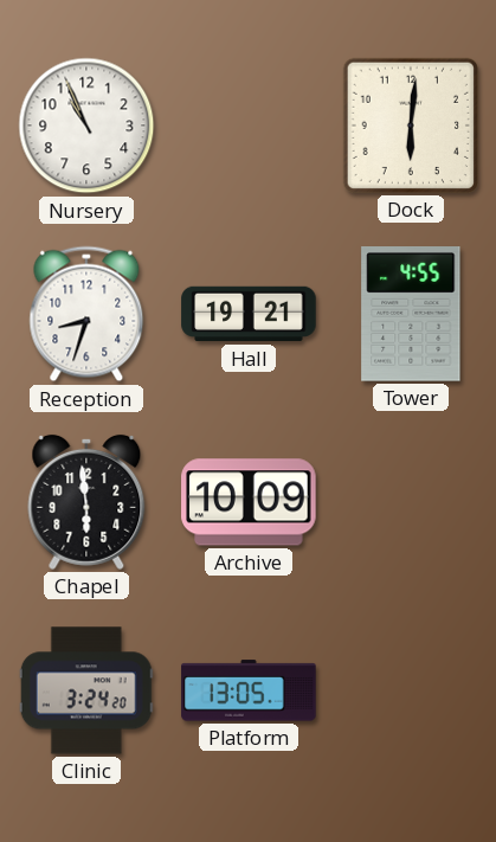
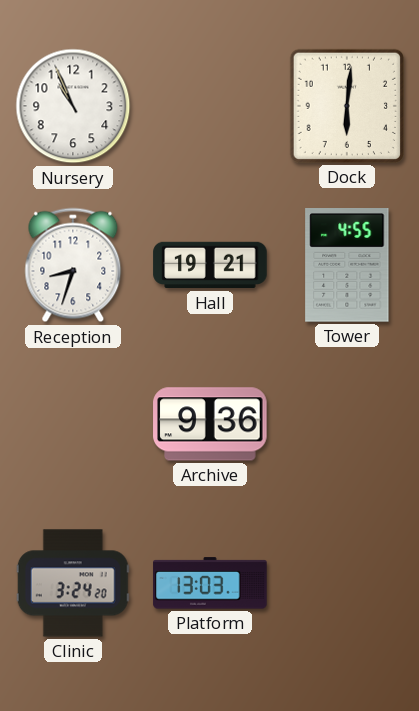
Chapel: 5:59 -> none
Archive: 10:09 -> 9:36
Platform: 13:05 -> 13:03
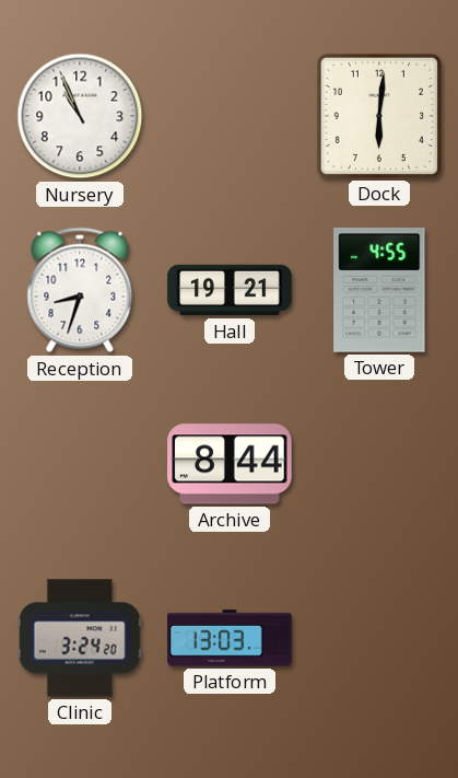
Archive: 9:36 -> 8:44
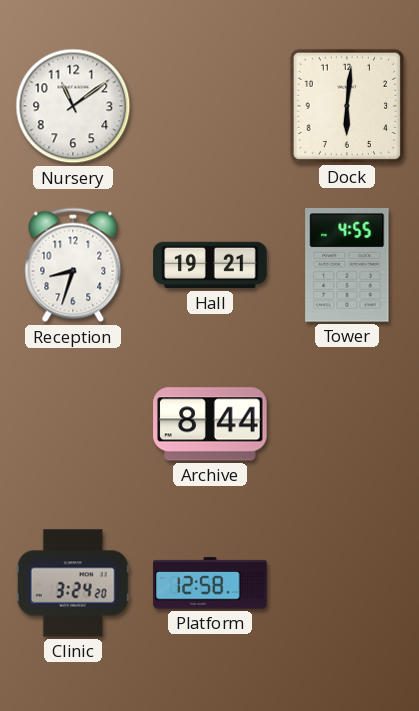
Nursery: 10:56 -> 11:09
Platform: 13:03 -> 12:58
